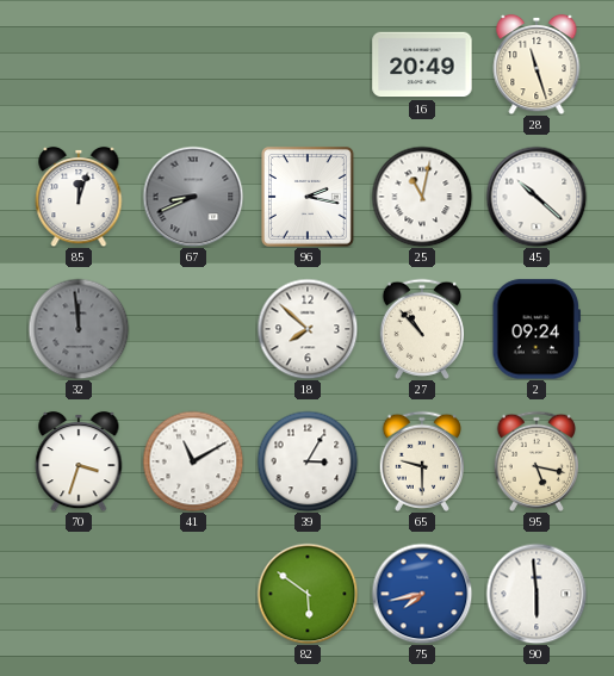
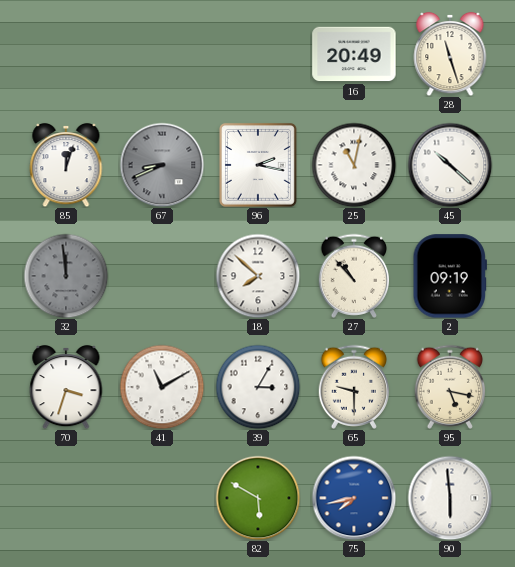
2: 09:24 -> 09:19
82: 5:51 -> 5:50
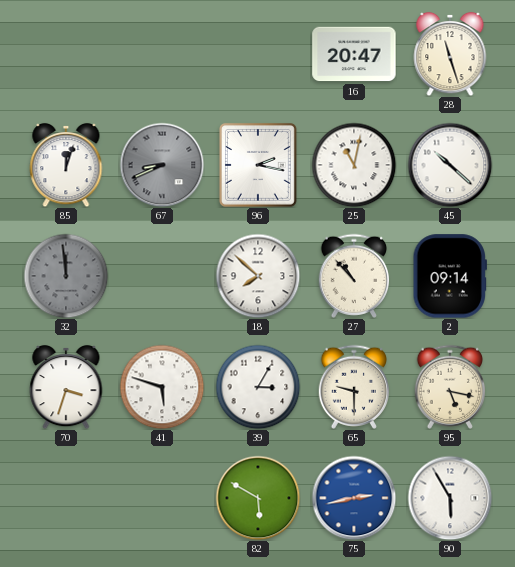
16: 20:49 -> 20:47
2: 09:19 -> 09:14
41: 11:10 -> 5:48
75: 7:43 -> 2:43
90: 5:59 -> 5:55
